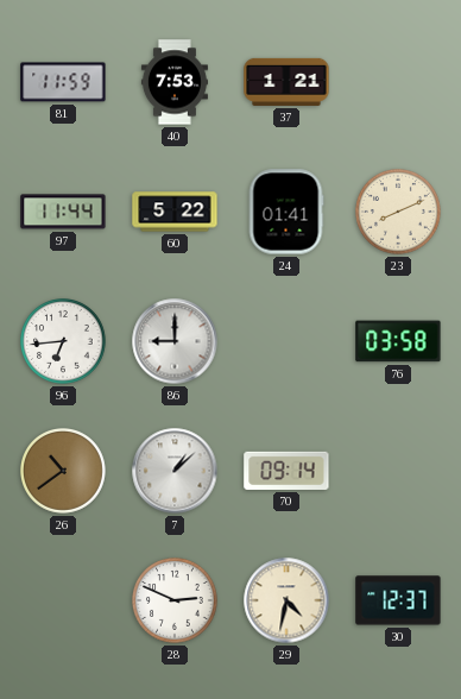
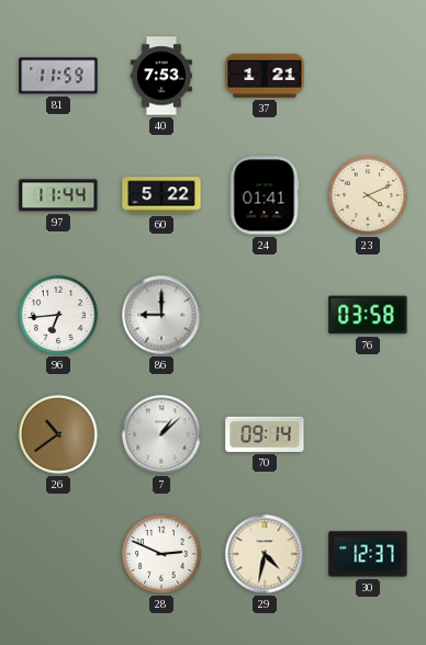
23: 8:11 -> 4:11
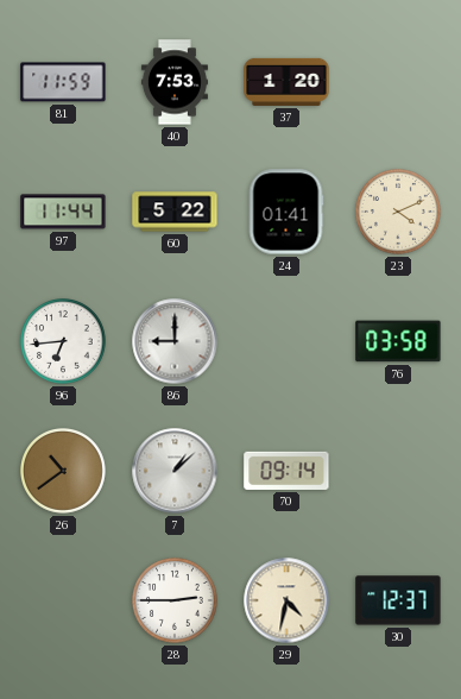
37: 1:21 -> 1:20
28: 2:49 -> 2:45
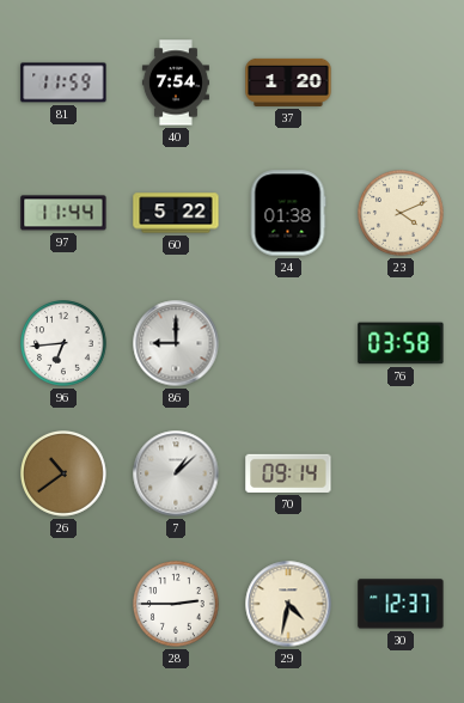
40: 7:53 -> 7:54
24: 01:41 -> 01:38
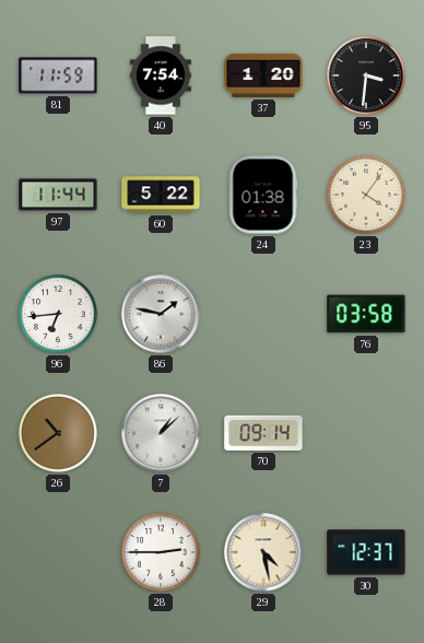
95: none -> 3:31
23: 4:11 -> 4:06
86: 9:00 -> 1:47
29: 4:32 -> 4:28
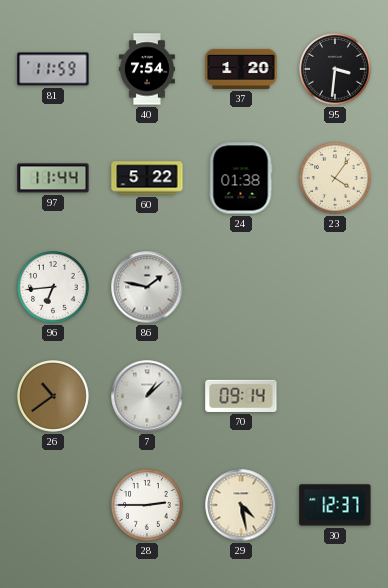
76: 03:58 -> none
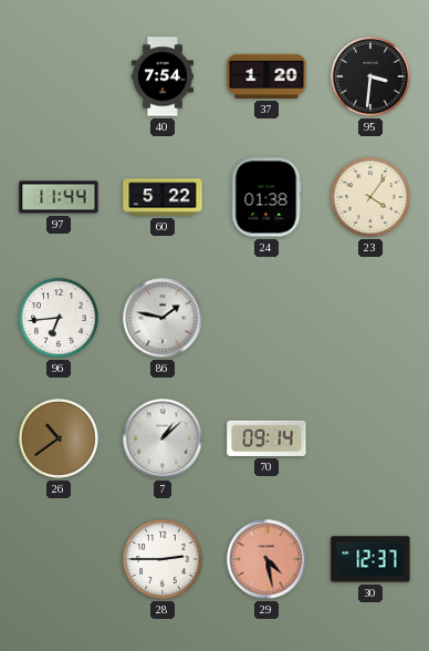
81: 11:59 -> none
29 dial: cream -> salmon
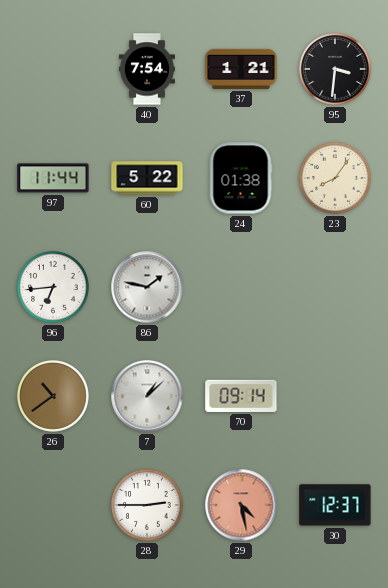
37: 1:20 -> 1:21
23: 4:06 -> 8:06
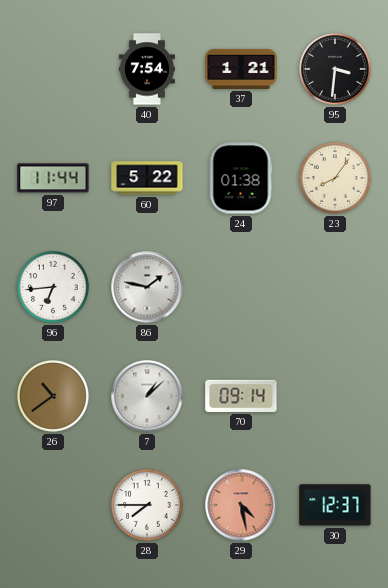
28: 2:45 -> 7:45
